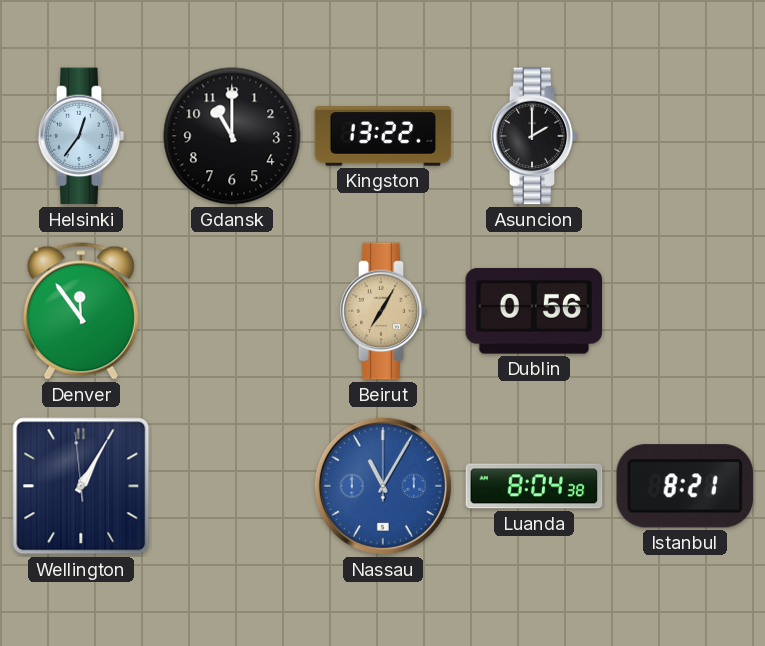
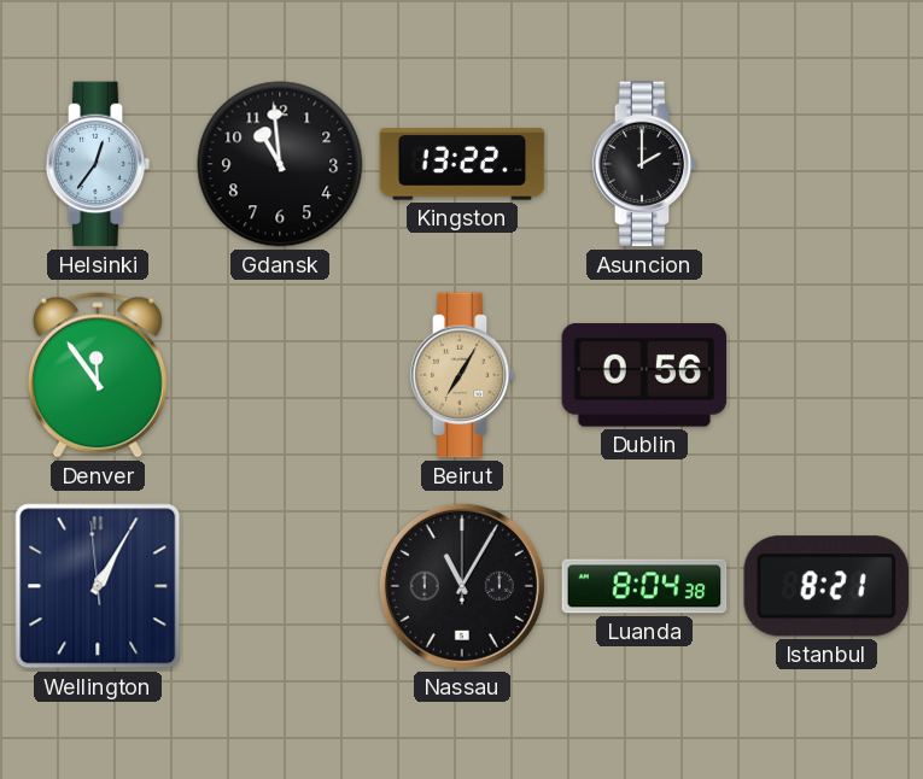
Gdansk: 11:00 -> 10:59
Nassau dial: blue -> black
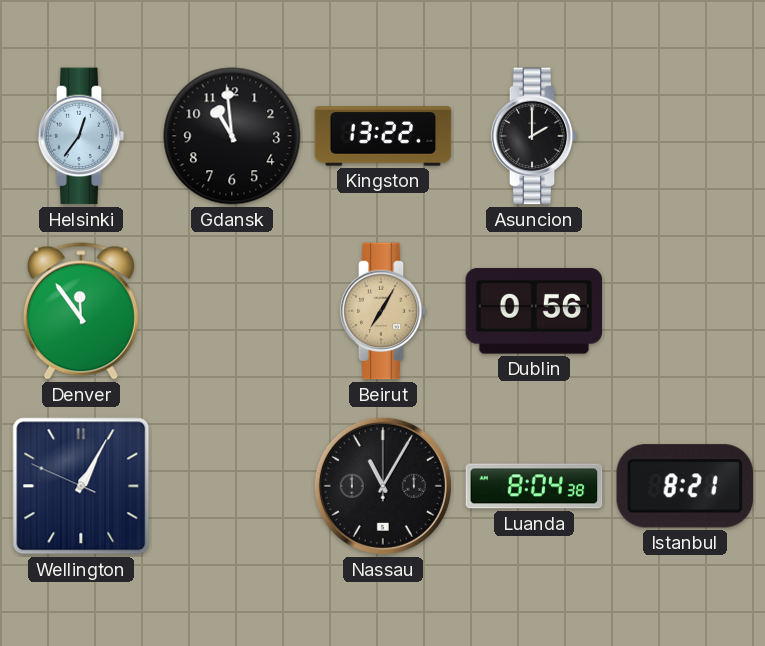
Wellington: 1:04:59 -> 1:04:49
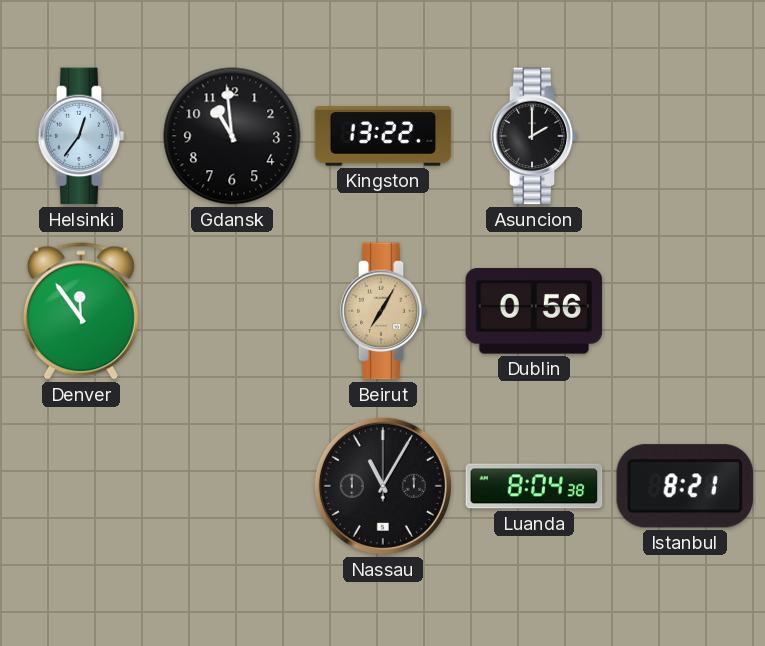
Wellington: 1:04 -> none
